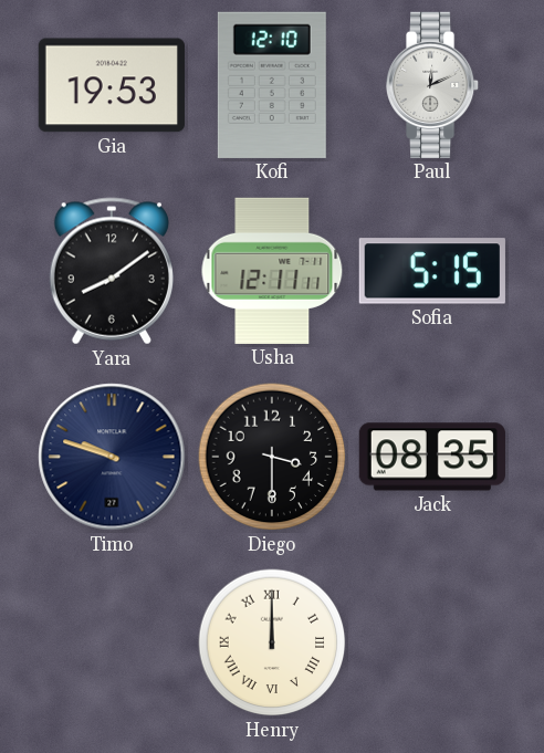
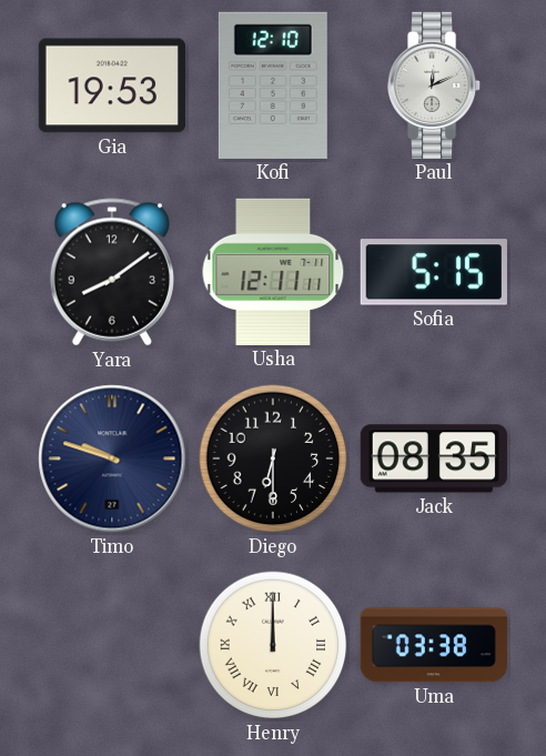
Diego: 3:30 -> 6:30
Uma: none -> 03:38
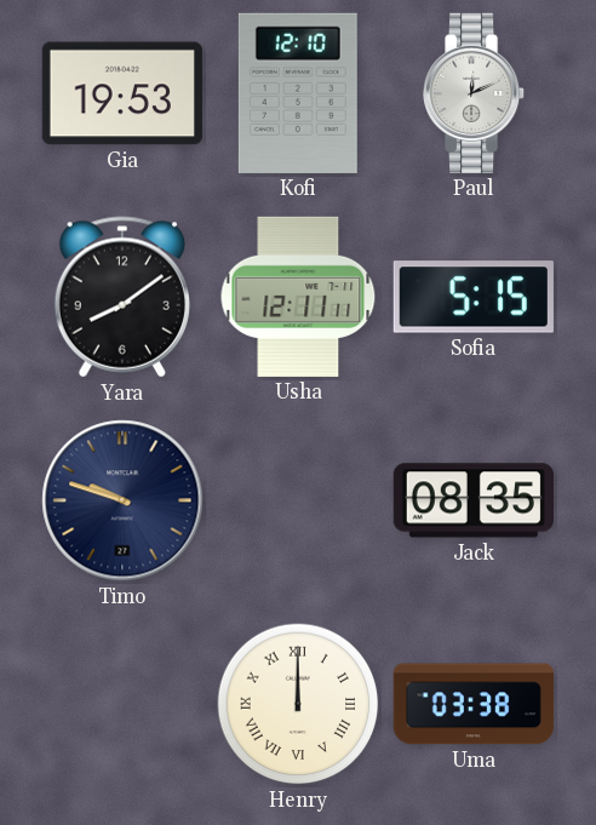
Diego: 6:30 -> none
